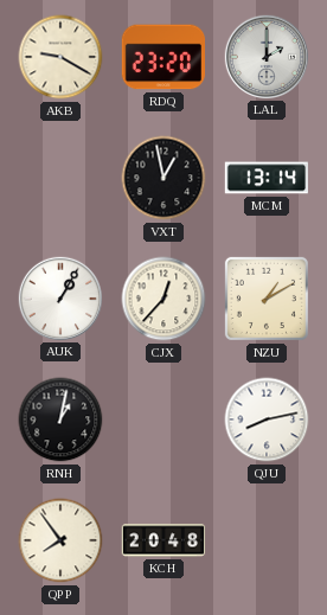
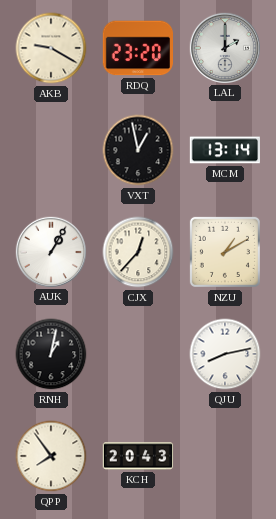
KCH: 20:48 -> 20:43
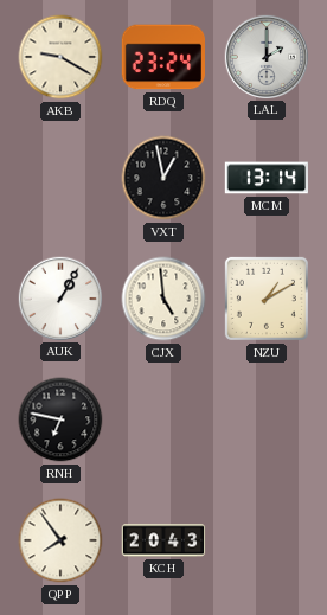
RDQ: 23:20 -> 23:24
CJX: 12:37 -> 4:59
RNH: 1:02 -> 6:47
QJU: 8:13 -> none
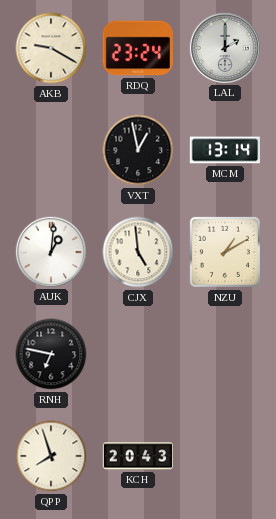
AUK: 1:05 -> 1:01
QPP: 7:54 -> 7:57
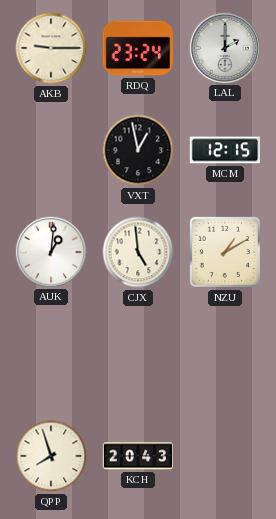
AKB: 9:20 -> 9:15
MCM: 13:14 -> 12:15
RNH: 6:47 -> none
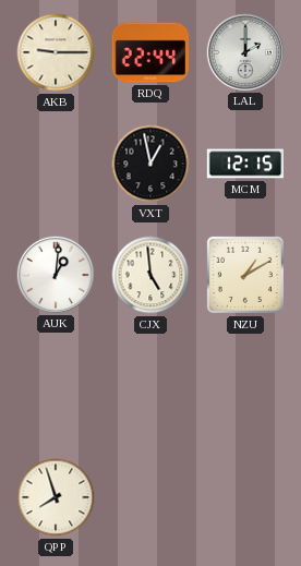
RDQ: 23:24 -> 22:44
KCH: 20:43 -> none
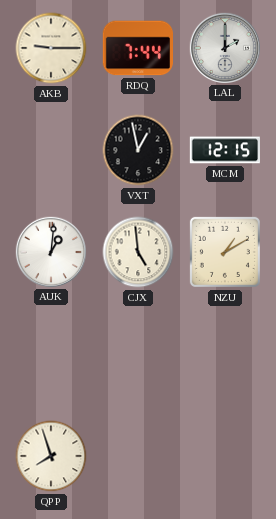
RDQ: 22:44 -> 7:44
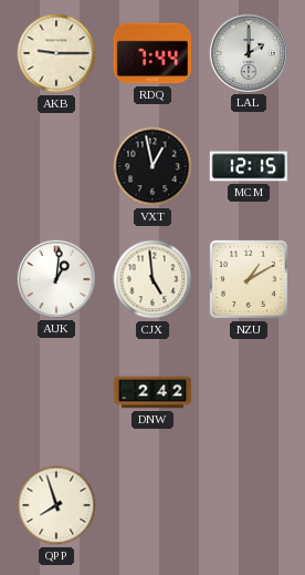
DNW: none -> 2:42
